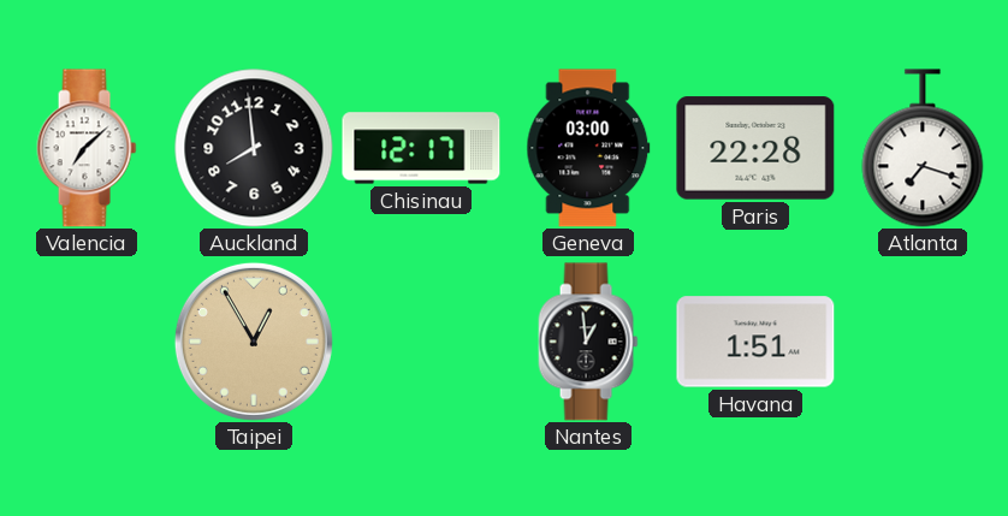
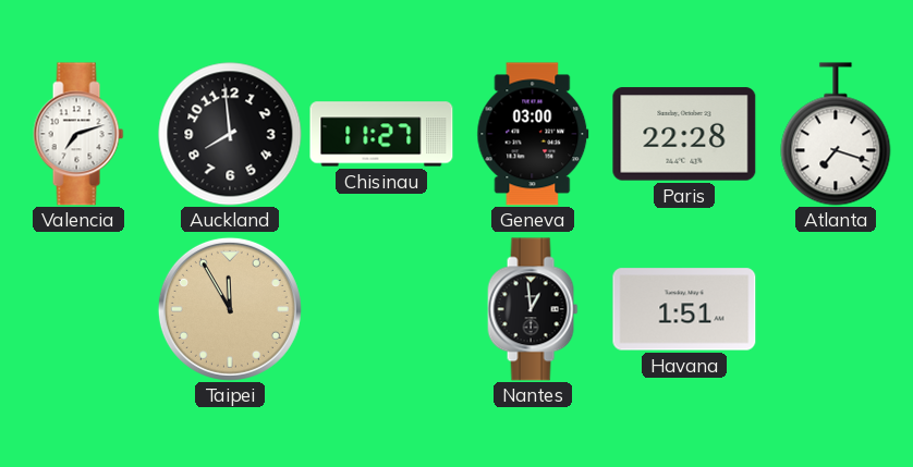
Valencia: 7:08 -> 7:12
Chisinau: 12:17 -> 11:27
Taipei: 12:55 -> 11:55
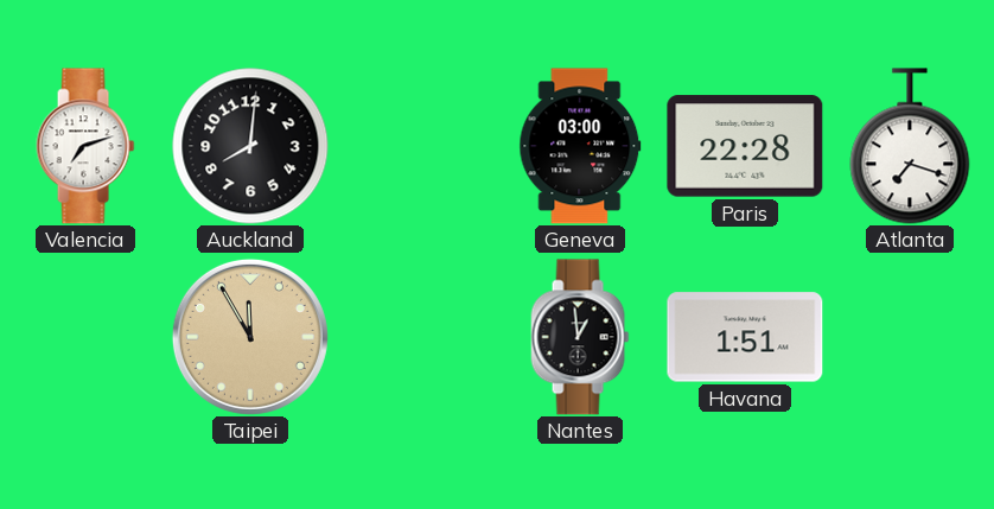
Auckland: 7:59 -> 8:01
Chisinau: 11:27 -> none
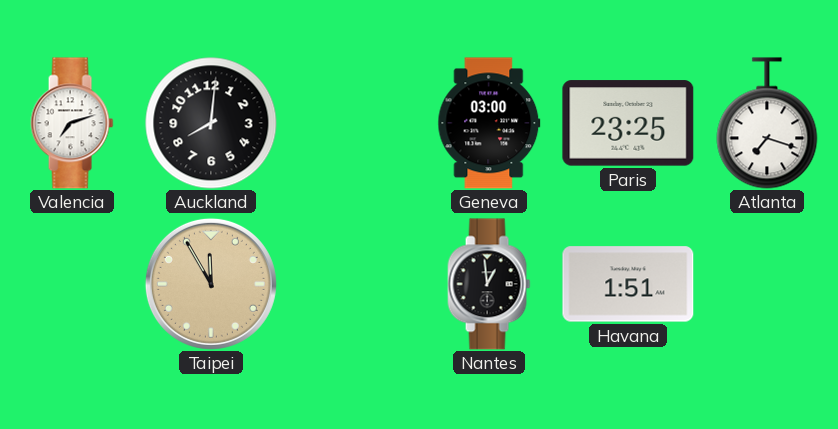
Paris: 22:28 -> 23:25
